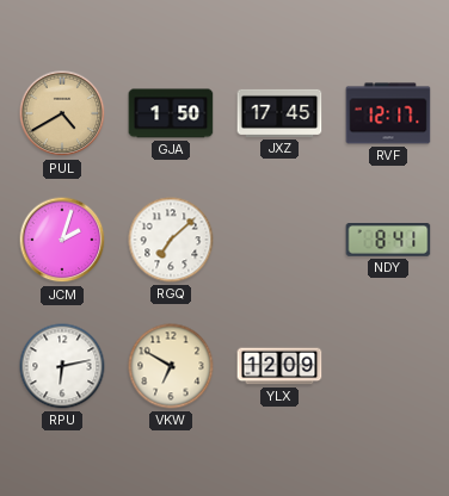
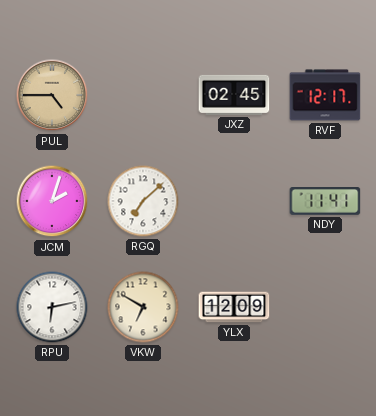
PUL: 4:40 -> 4:45
GJA: 1:50 -> none
JXZ: 17:45 -> 02:45
NDY: 8:41 -> 11:41
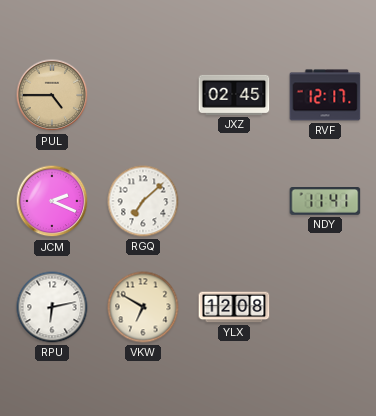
JCM: 2:03 -> 2:19
YLX: 12:09 -> 12:08
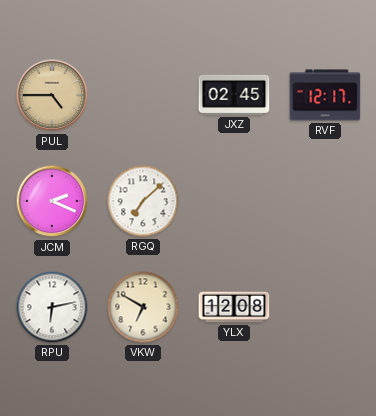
NDY: 11:41 -> none
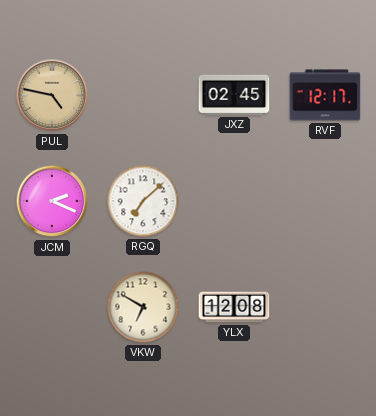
PUL: 4:45 -> 4:47
RPU: 6:13 -> none
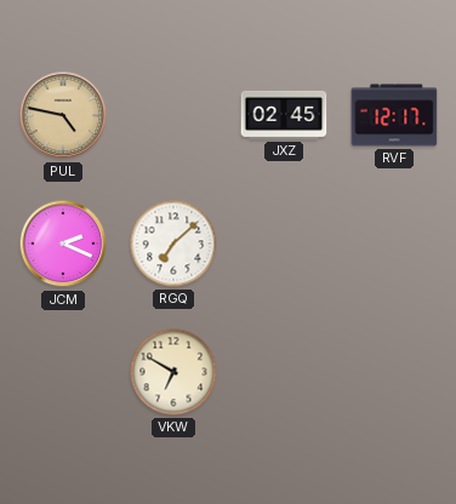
YLX: 12:08 -> none
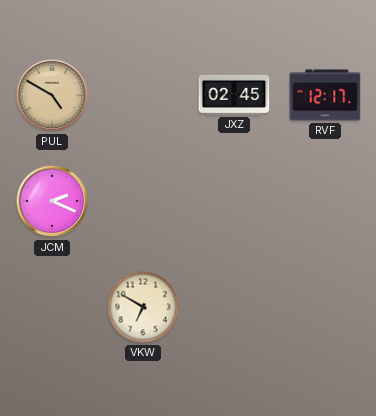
PUL: 4:47 -> 4:50
RGQ: 7:08 -> none
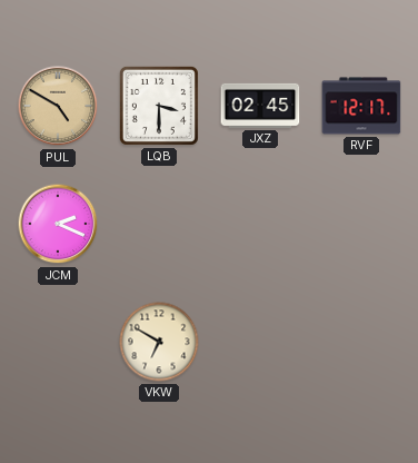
LQB: none -> 3:30
